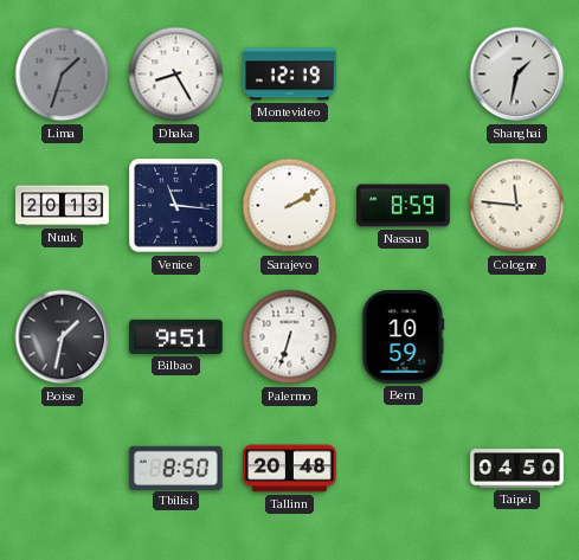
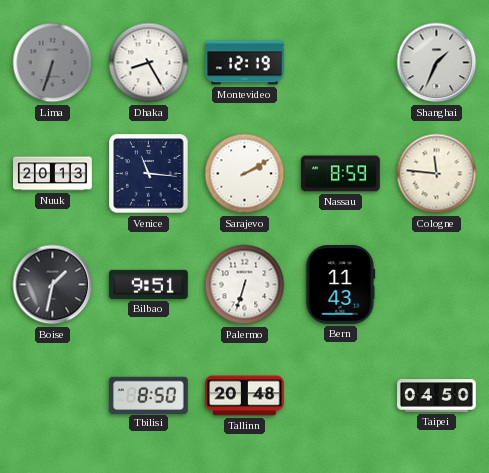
Lima: 1:33 -> 6:33
Shanghai: 1:32 -> 1:34
Bern: 10:59 -> 11:43
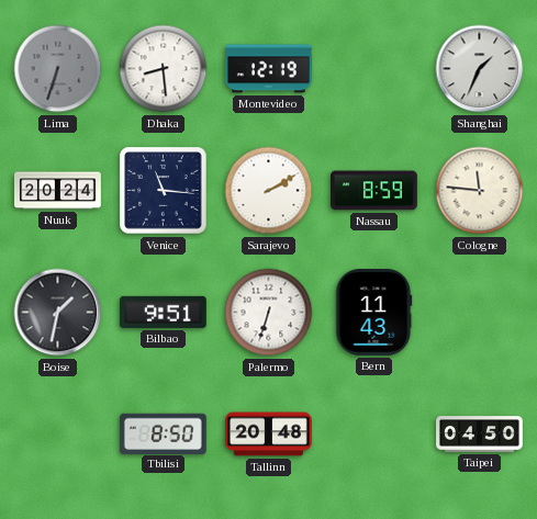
Dhaka: 8:25 -> 8:29
Nuuk: 20:13 -> 20:24
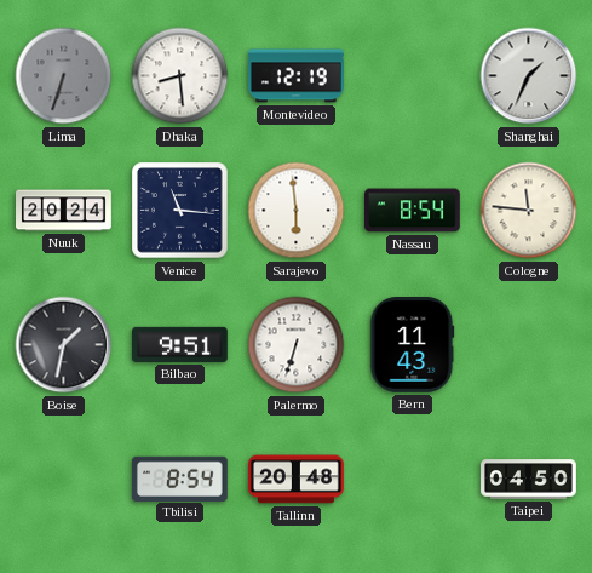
Sarajevo: 2:10 -> 5:59
Nassau: 8:59 -> 8:54
Tbilisi: 8:50 -> 8:54
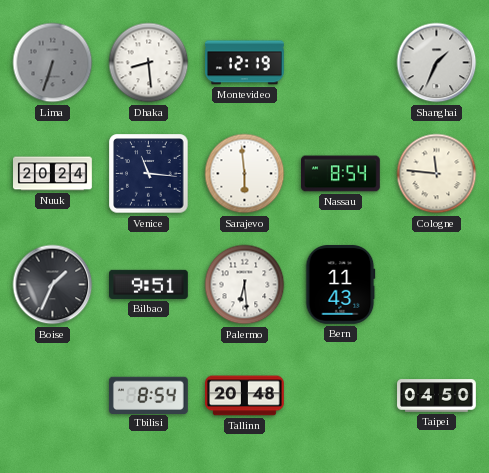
Boise: 1:32 -> 1:34
Palermo: 6:33 -> 6:29
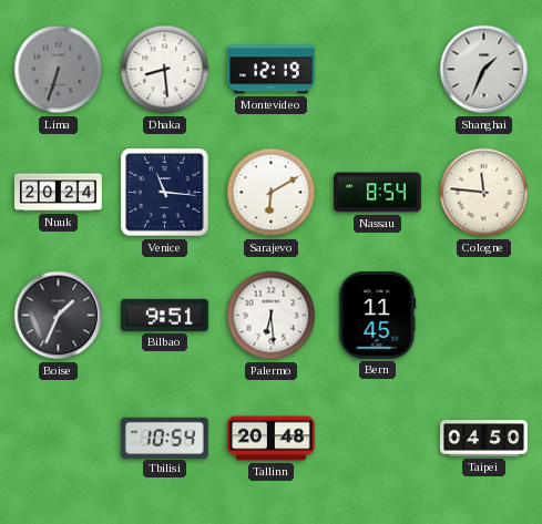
Sarajevo: 5:59 -> 6:10
Bern: 11:43 -> 11:45
Tbilisi: 8:54 -> 10:54
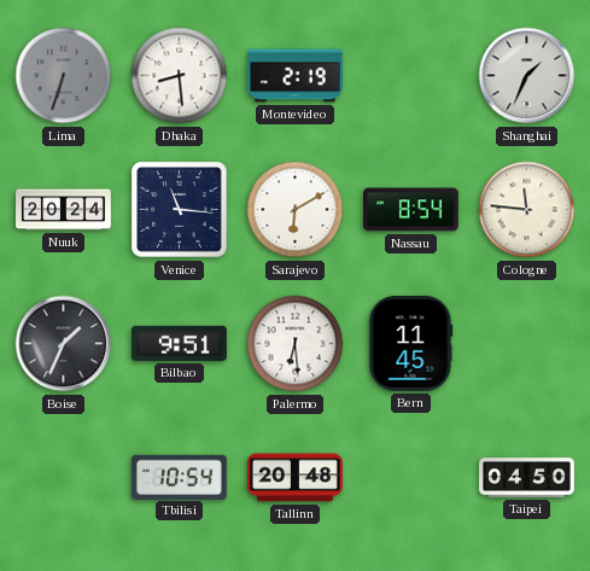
Montevideo: 12:19 -> 2:19
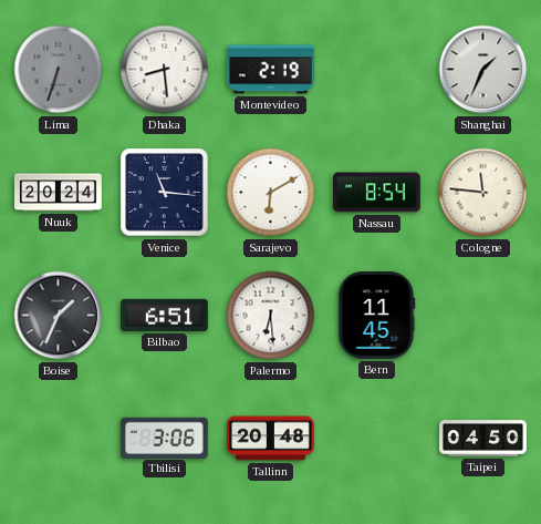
Bilbao: 9:51 -> 6:51
Tbilisi: 10:54 -> 3:06
